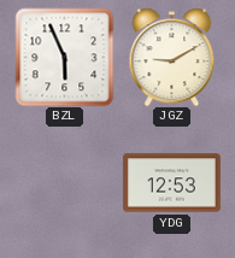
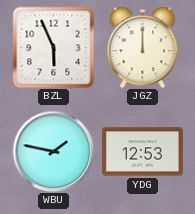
JGZ: 9:10 -> 12:00
WBU: none -> 1:47
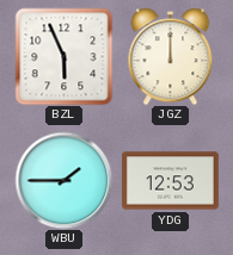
WBU: 1:47 -> 1:45
